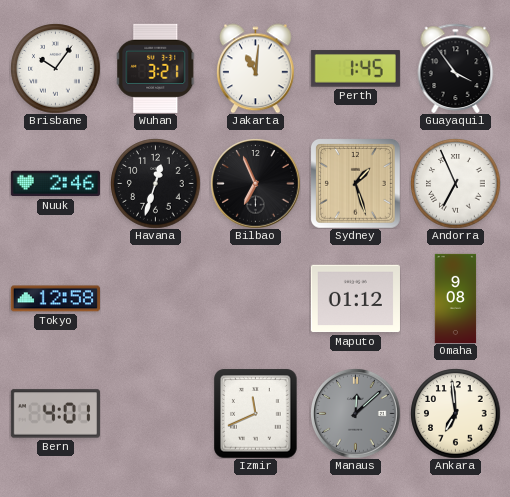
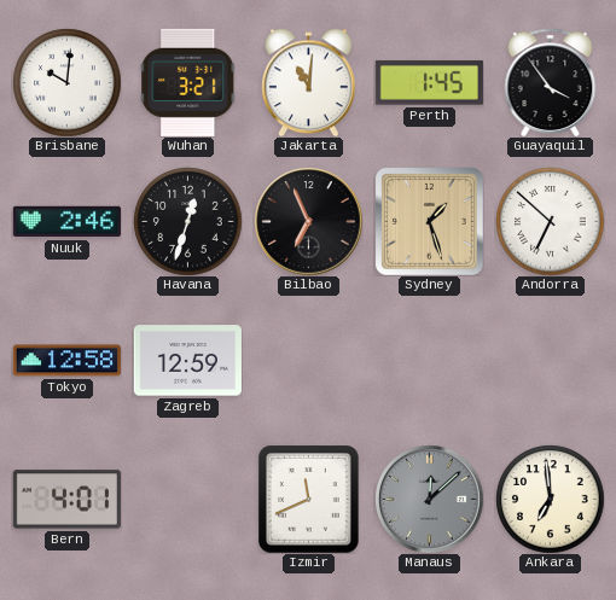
Brisbane: 10:06 -> 10:01
Andorra: 6:56 -> 6:52
Zagreb: none -> 12:59
Maputo: 01:12 -> none
Omaha: 9:08 -> none
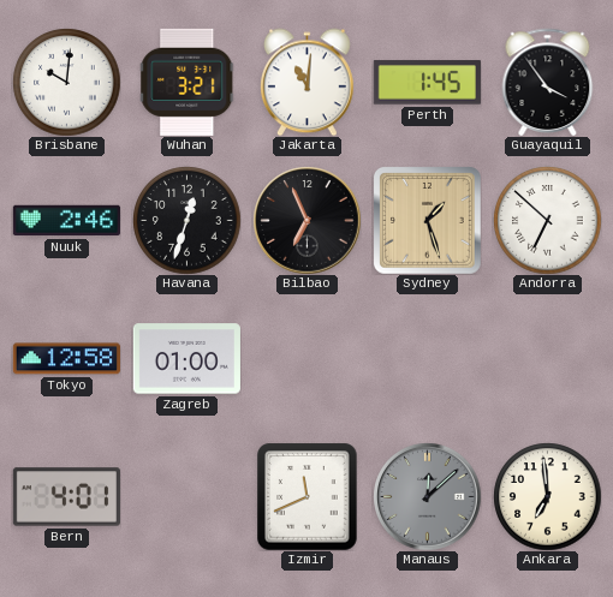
Zagreb: 12:59 -> 01:00
